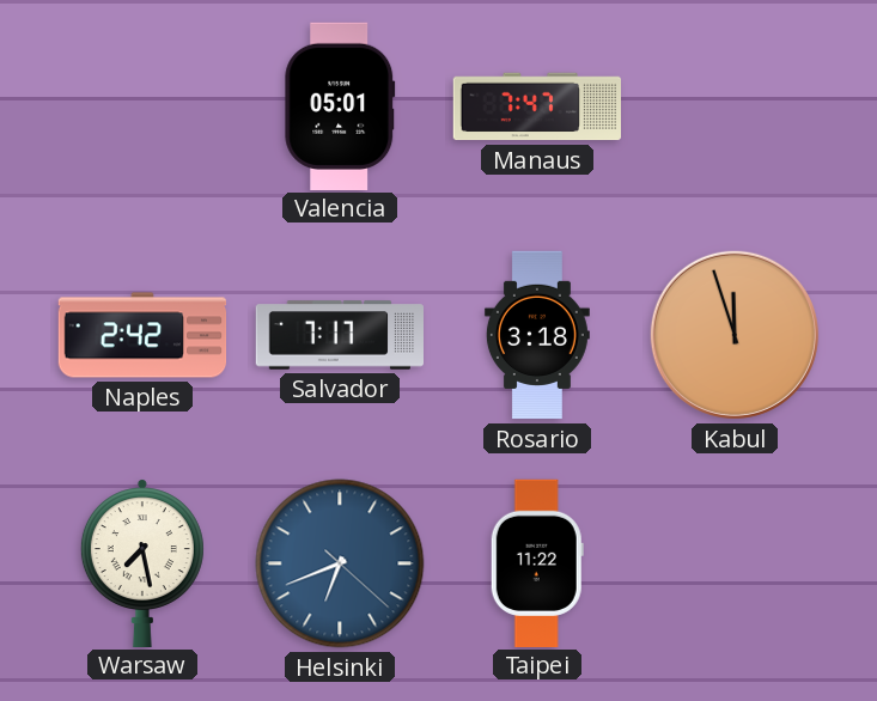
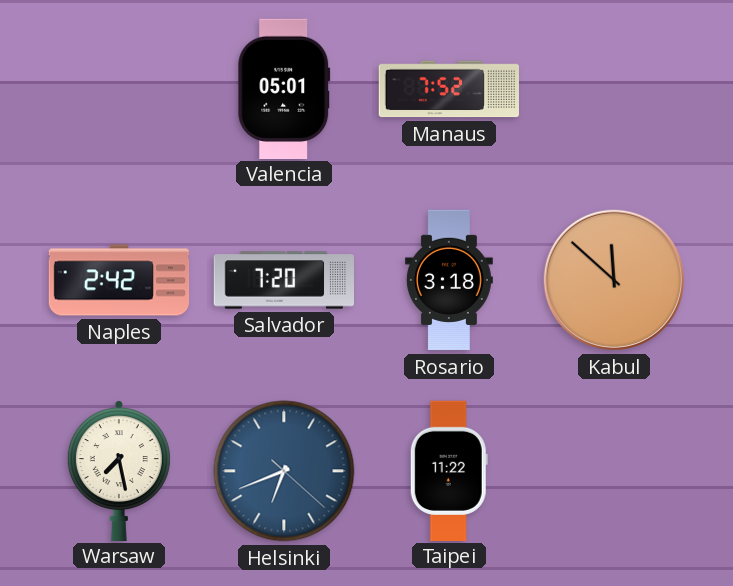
Manaus: 7:47 -> 7:52
Salvador: 7:17 -> 7:20
Kabul: 11:57 -> 11:52
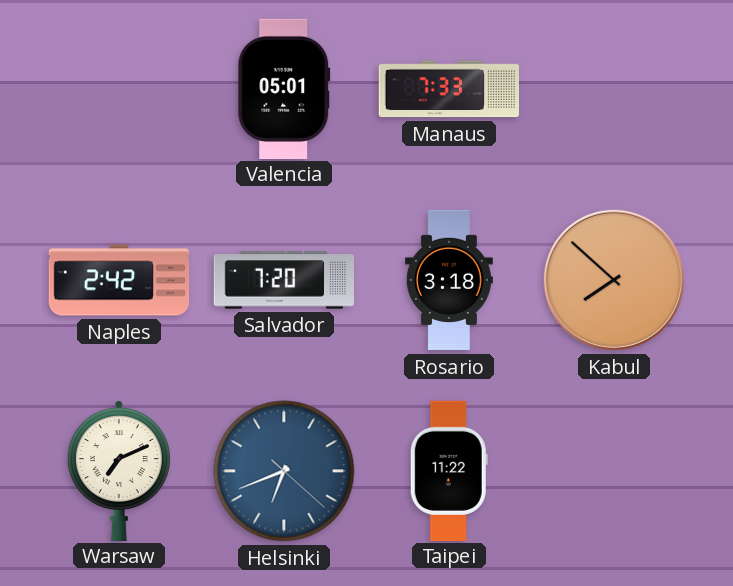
Manaus: 7:52 -> 7:33
Kabul: 11:52 -> 7:52
Warsaw: 7:28 -> 7:11
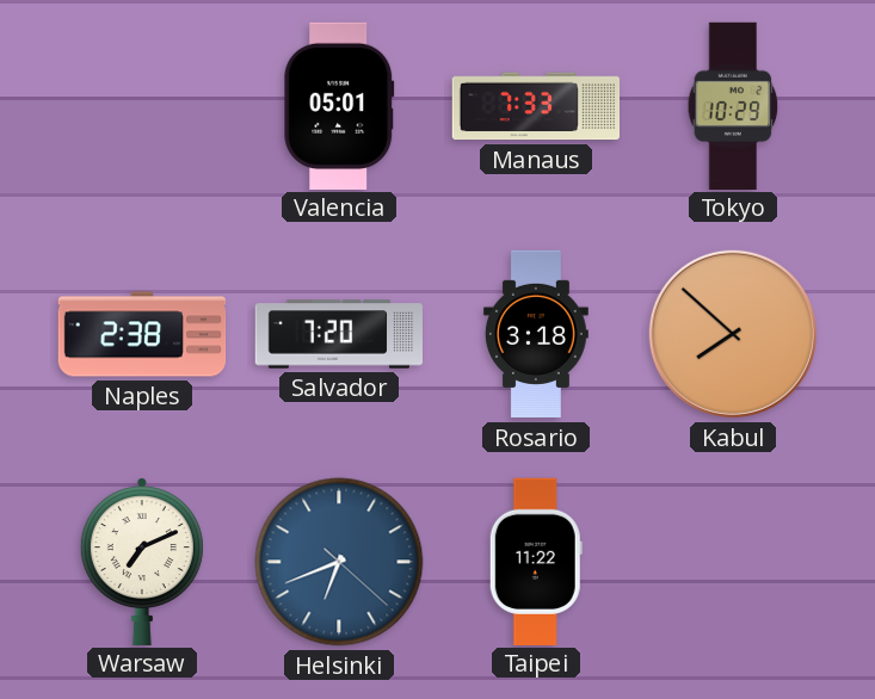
Tokyo: none -> 10:29
Naples: 2:42 -> 2:38
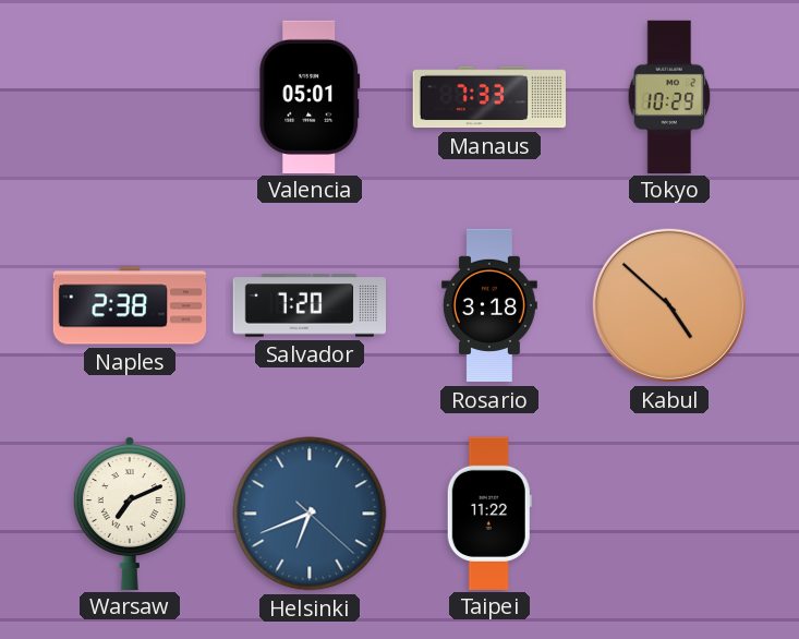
Kabul: 7:52 -> 4:52
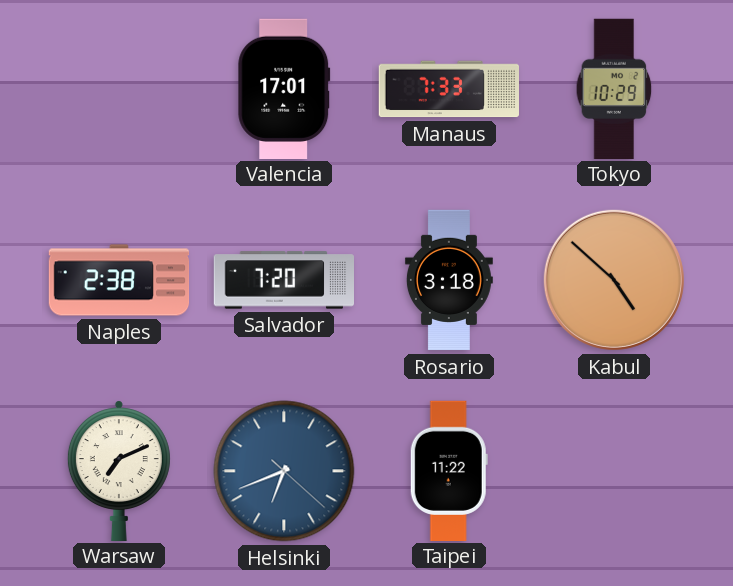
Valencia: 05:01 -> 17:01
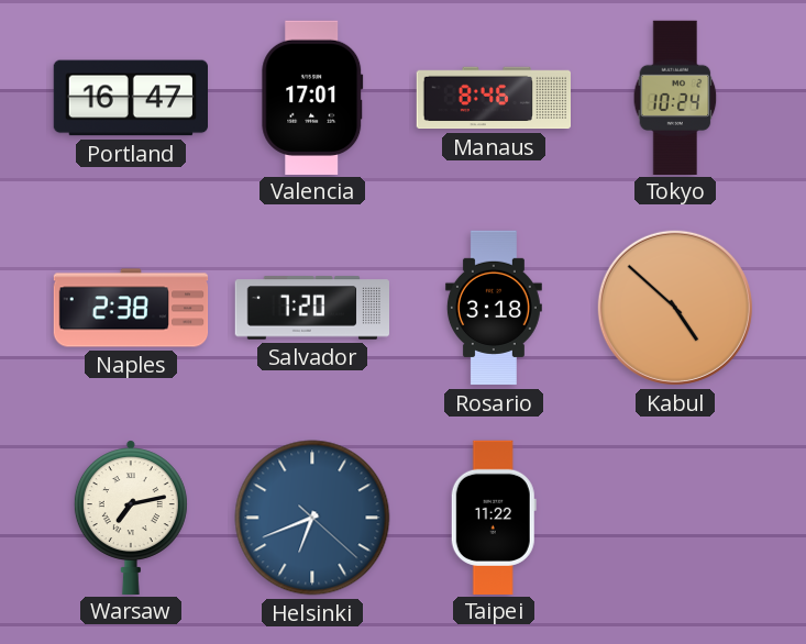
Portland: none -> 16:47
Manaus: 7:33 -> 8:46
Tokyo: 10:29 -> 10:24
Warsaw: 7:11 -> 7:13
